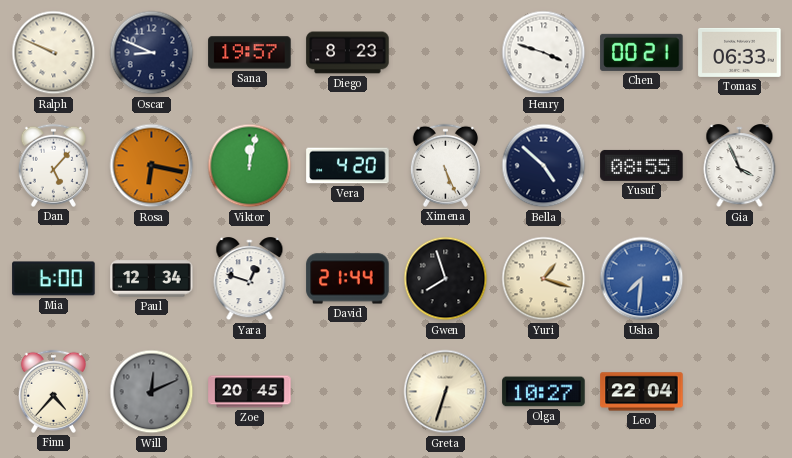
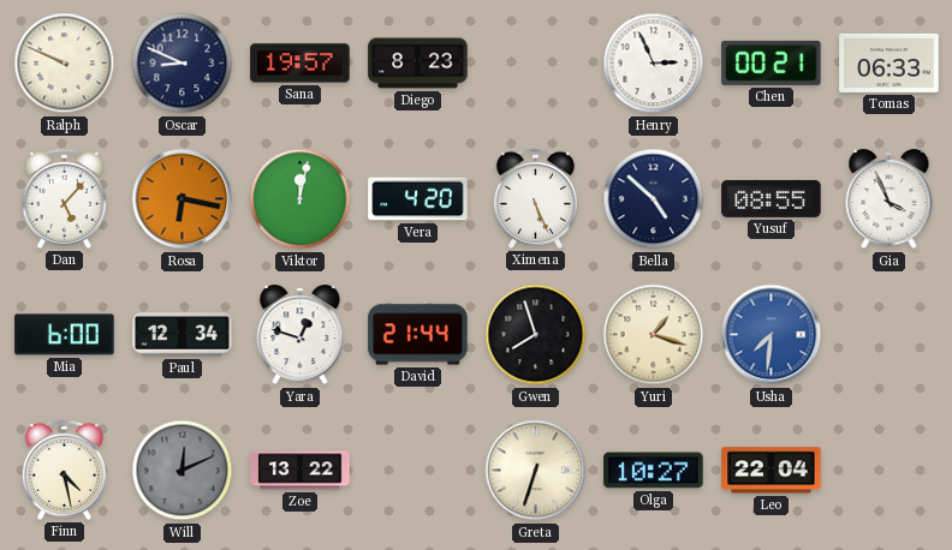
Henry: 3:48 -> 2:56
Finn: 4:37 -> 4:28
Zoe: 20:45 -> 13:22
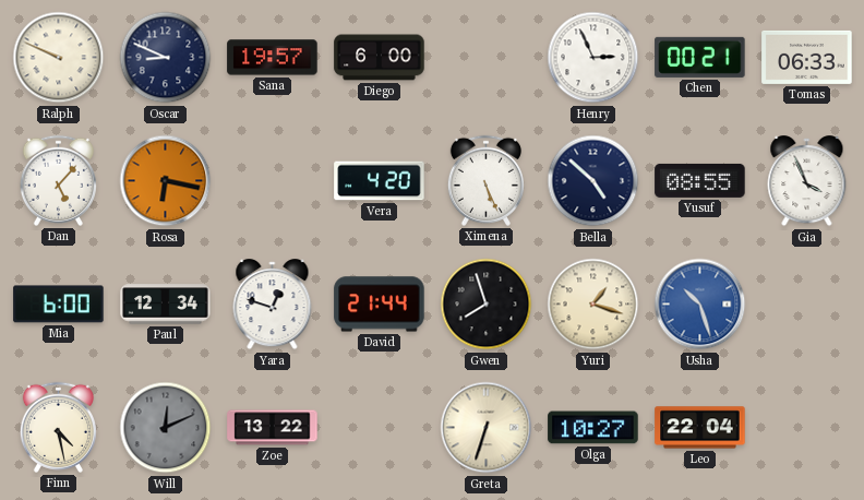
Diego: 8:23 -> 6:00
Viktor: 12:02 -> none
Usha: 7:31 -> 10:27
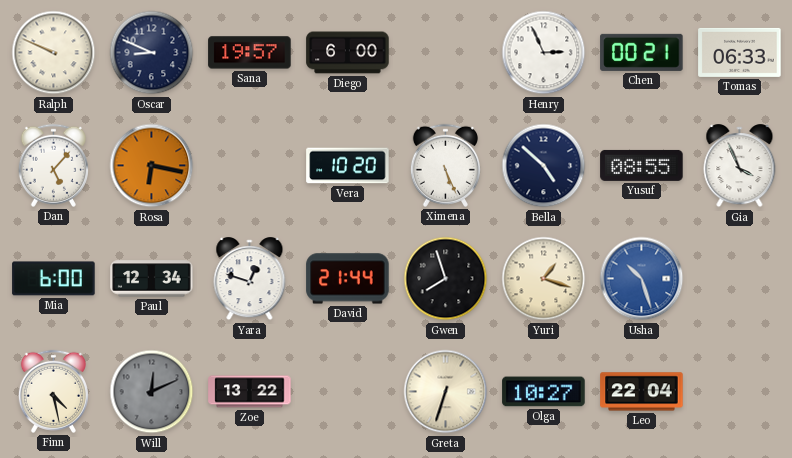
Vera: 4:20 -> 10:20
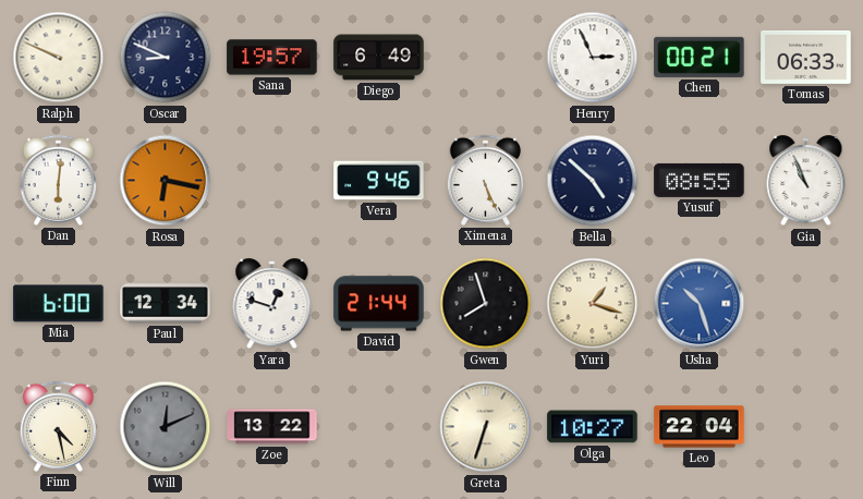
Diego: 6:00 -> 6:49
Dan: 5:07 -> 6:01
Vera: 10:20 -> 9:46
Gia: 3:56 -> 10:56
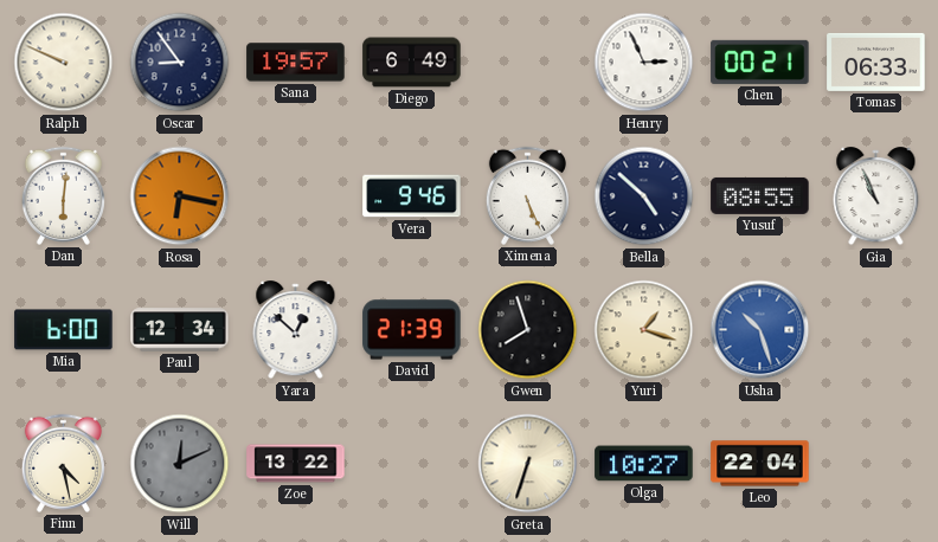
Oscar: 8:49 -> 8:54
Yara: 12:48 -> 12:52
David: 21:44 -> 21:39
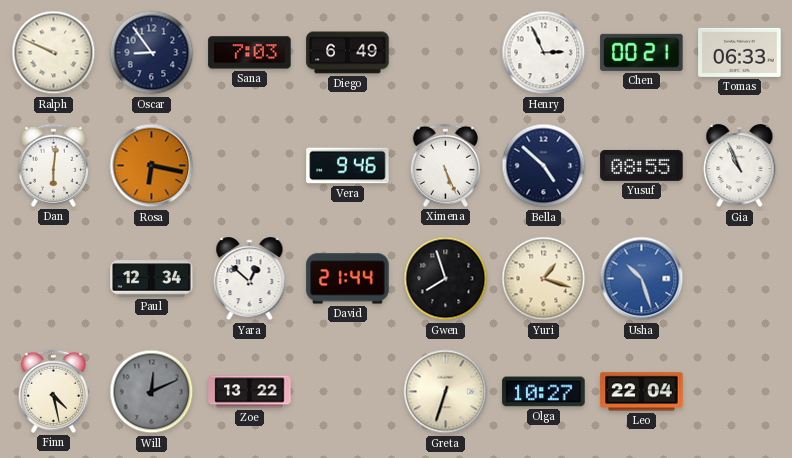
Sana: 19:57 -> 7:03
Mia: 6:00 -> none
David: 21:39 -> 21:44
